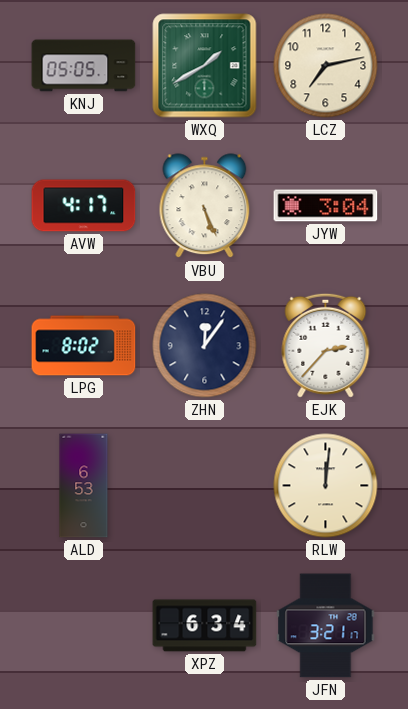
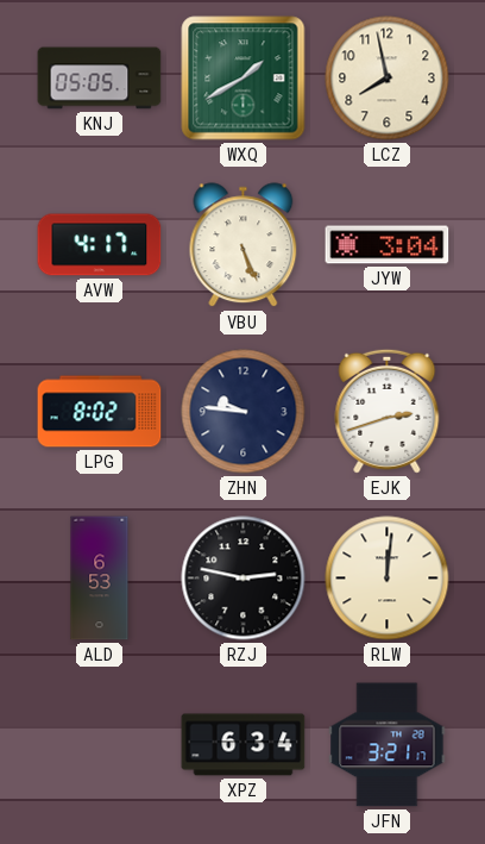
LCZ: 7:13 -> 7:58
ZHN: 12:06 -> 9:46
EJK: 2:37 -> 2:42
RZJ: none -> 2:47
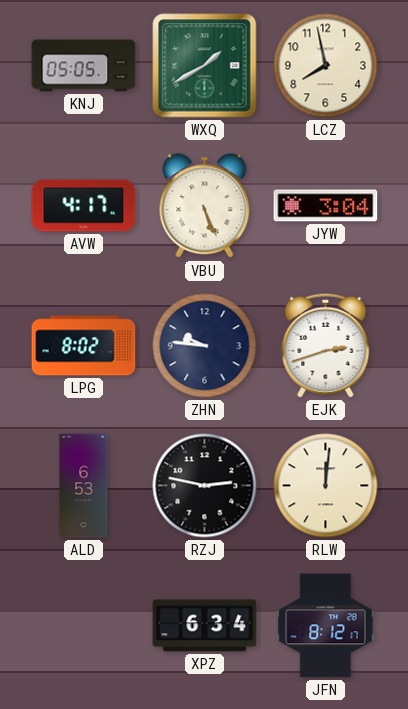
JFN: 3:21 -> 8:12
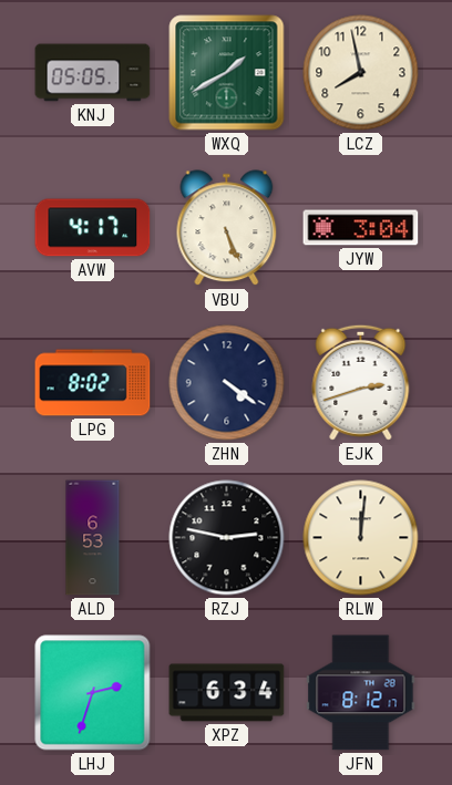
ZHN: 9:46 -> 4:21
LHJ: none -> 2:33
